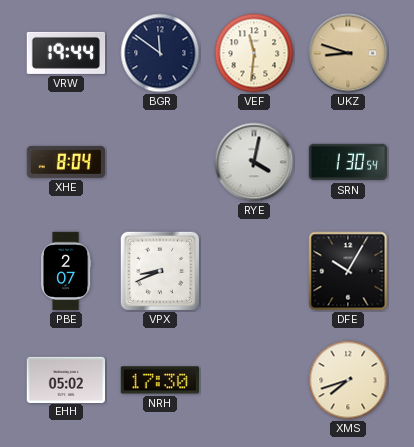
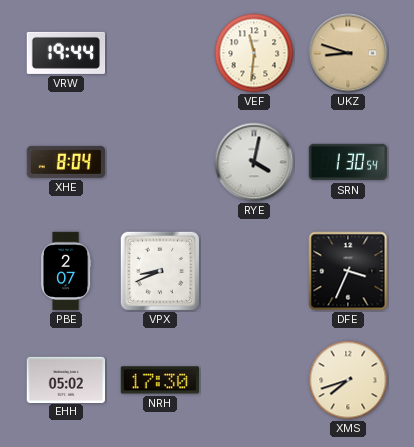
BGR: 11:51 -> none
DFE: 10:05 -> 3:34
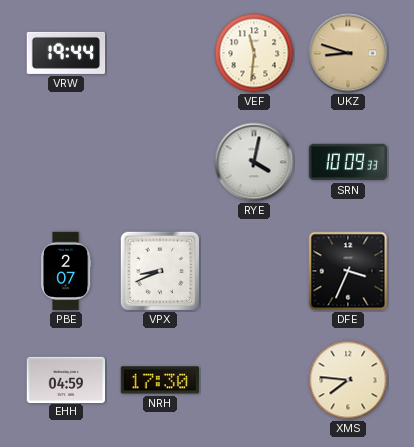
XHE: 8:04 -> none
SRN: 1:30 -> 10:09
EHH: 05:02 -> 04:59
XMS: 7:42 -> 7:46
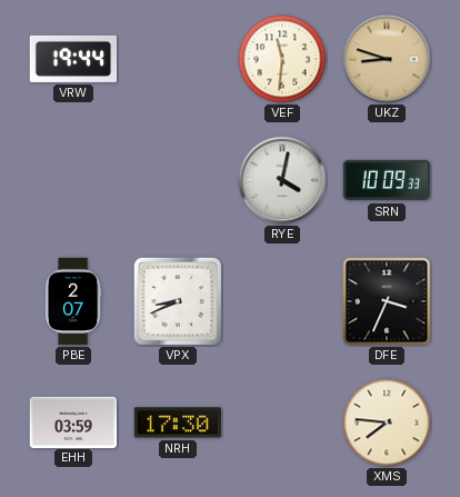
EHH: 04:59 -> 03:59
